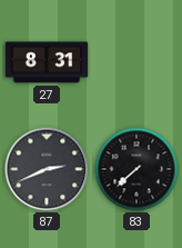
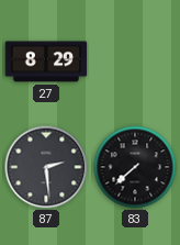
27: 8:31 -> 8:29
87: 2:41 -> 2:29
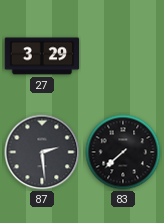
27: 8:29 -> 3:29
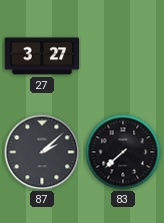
27: 3:29 -> 3:27
87: 2:29 -> 2:08
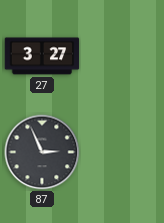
87: 2:08 -> 2:56
83: 7:38 -> none
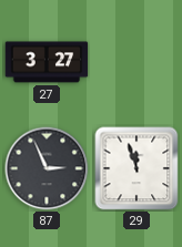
29: none -> 11:57
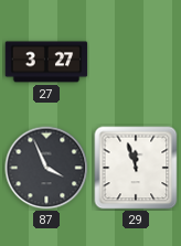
87: 2:56 -> 3:56
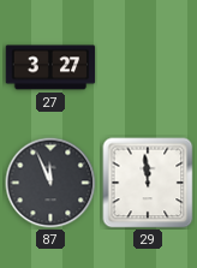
87: 3:56 -> 11:56
29: 11:57 -> 11:59
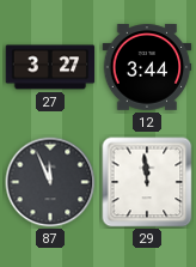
12: none -> 3:44
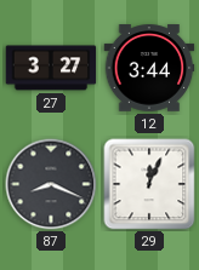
87: 11:56 -> 8:19
29: 11:59 -> 12:04
